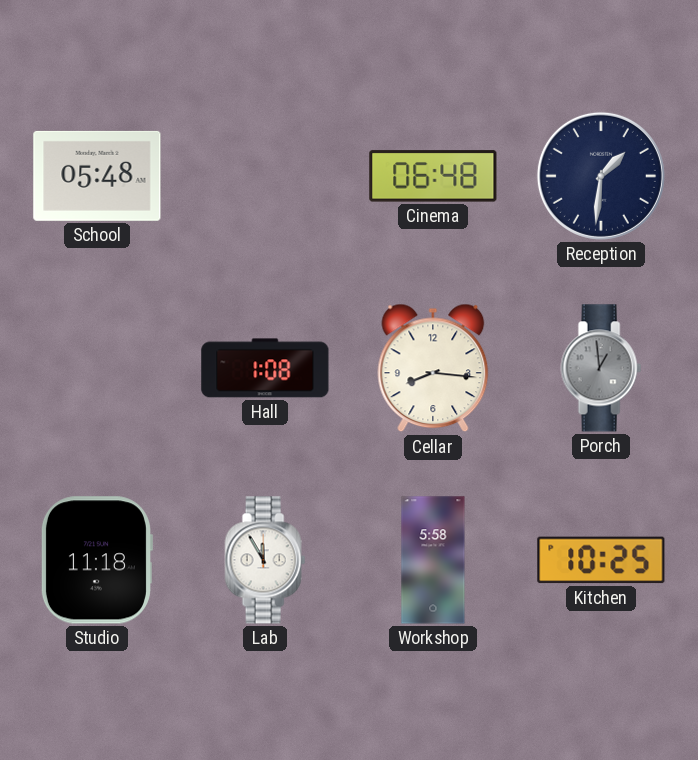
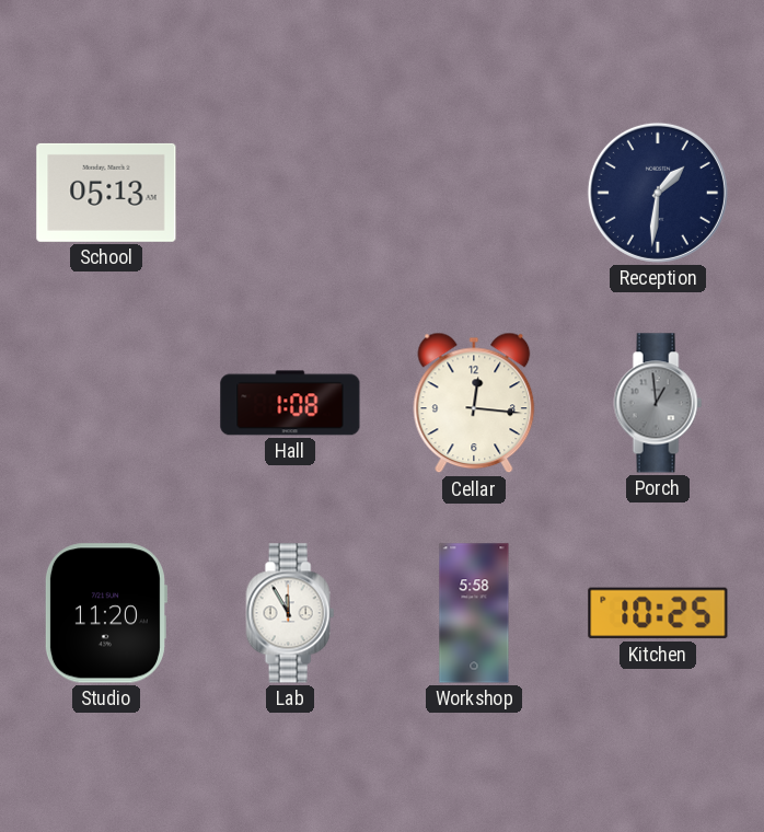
School: 05:48 -> 05:13
Cinema: 06:48 -> none
Cellar: 8:16 -> 12:16
Studio: 11:18 -> 11:20
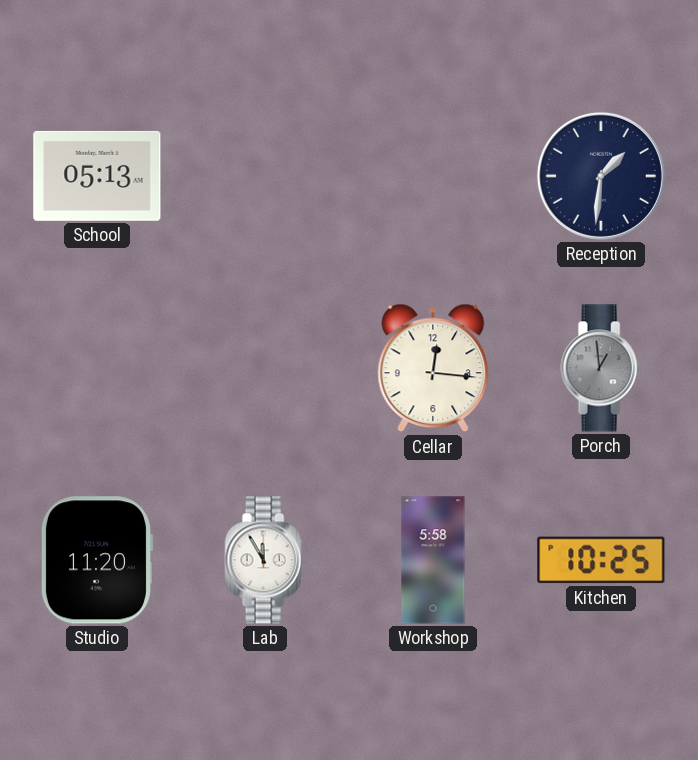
Hall: 1:08 -> none
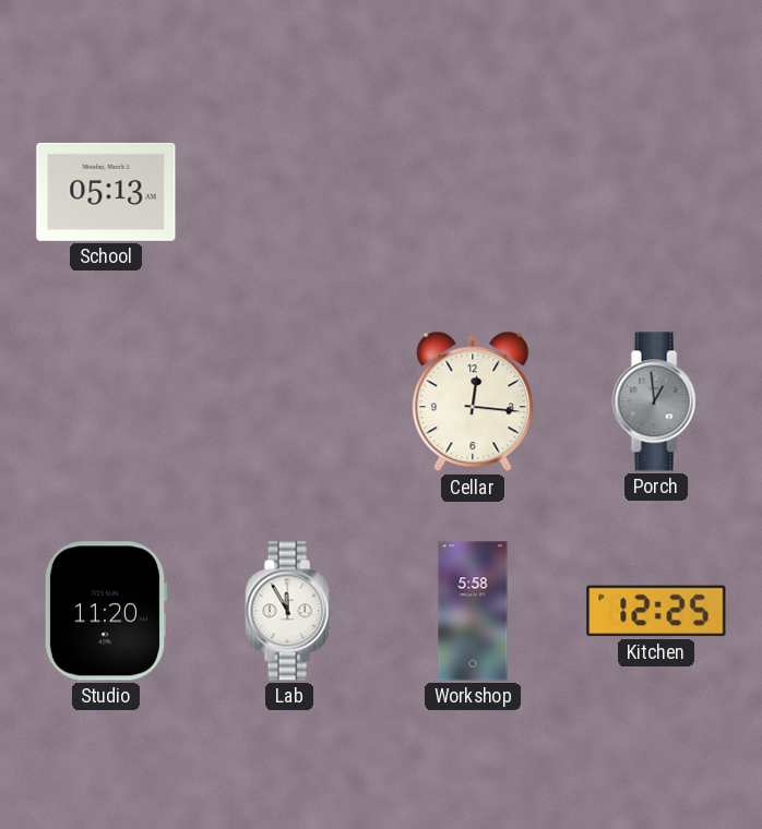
Reception: 1:31 -> none
Kitchen: 10:25 -> 12:25
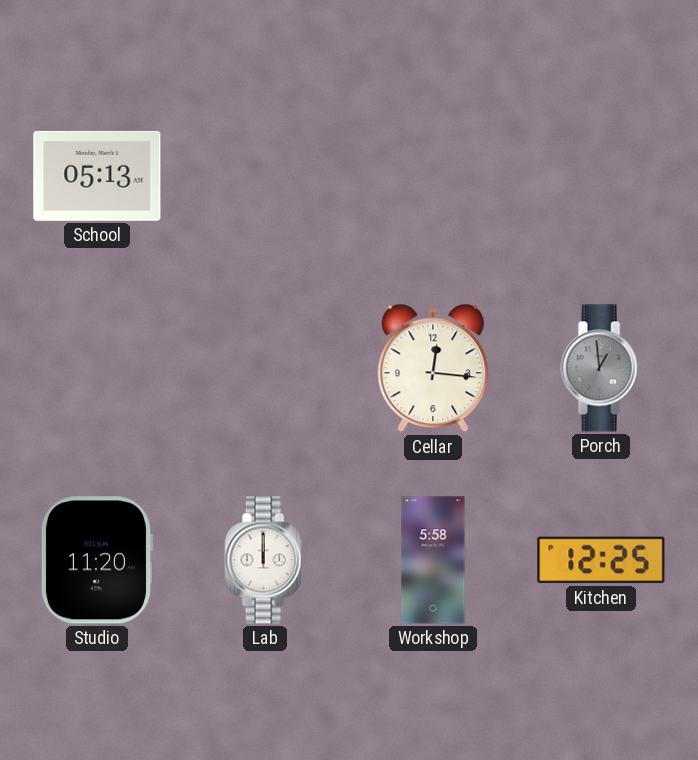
Lab: 11:55 -> 12:00
